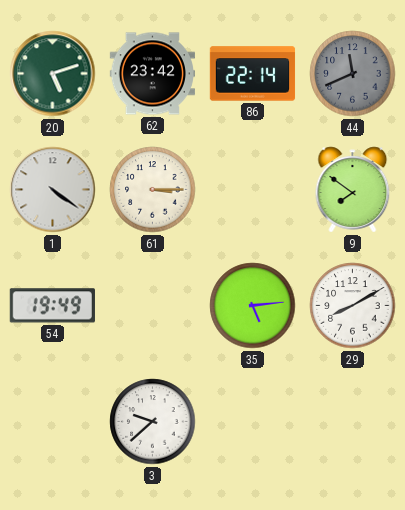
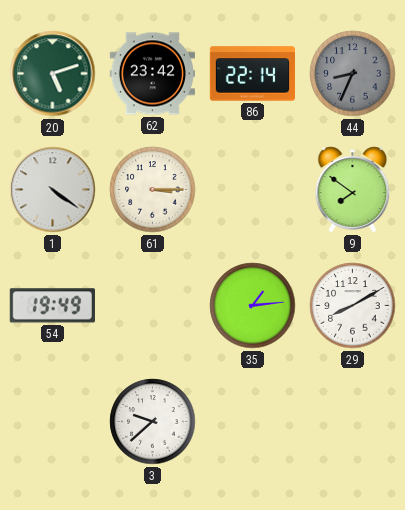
44: 11:41 -> 8:34
35: 5:14 -> 1:14
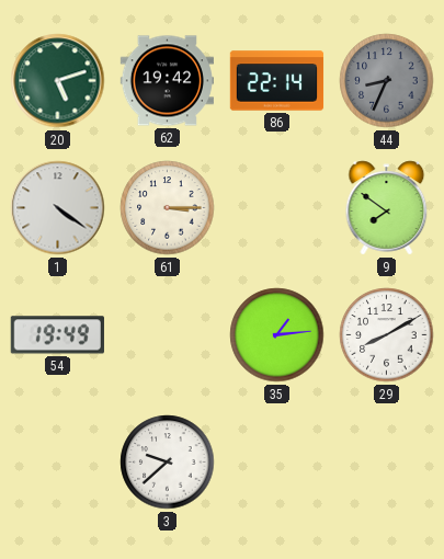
62: 23:42 -> 19:42
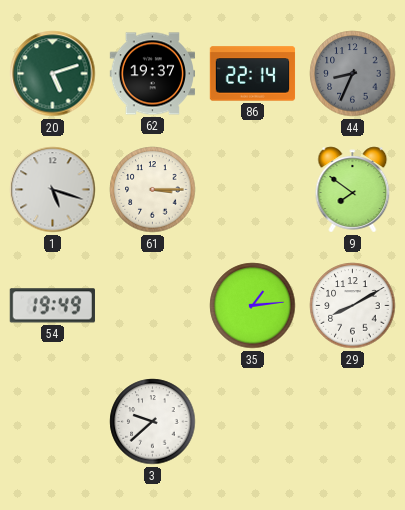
62: 19:42 -> 19:37
1: 4:21 -> 5:18
